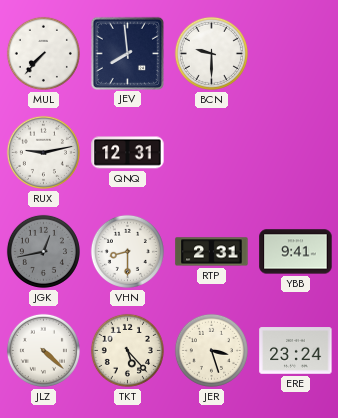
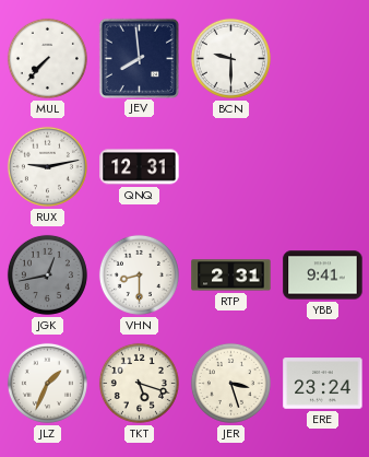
JLZ: 4:22 -> 1:34
TKT: 5:23 -> 5:18
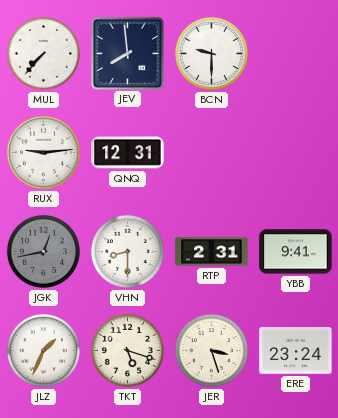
RUX: 9:13 -> 9:14
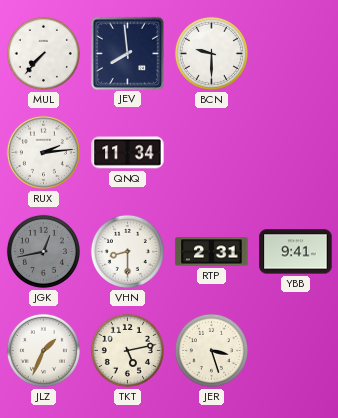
RUX: 9:14 -> 2:14
QNQ: 12:31 -> 11:34
TKT: 5:18 -> 5:13
ERE: 23:24 -> none
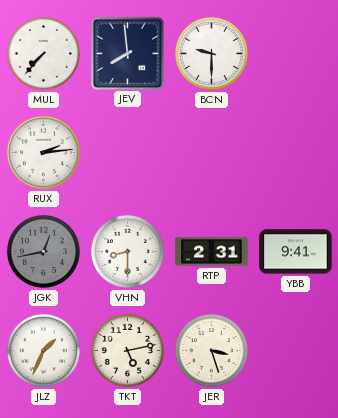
QNQ: 11:34 -> none
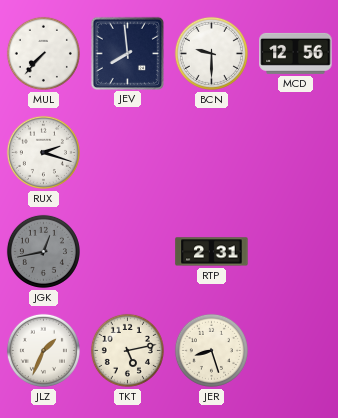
MCD: none -> 12:56
RUX: 2:14 -> 2:18
VHN: 8:30 -> none
YBB: 9:41 -> none
JER: 3:27 -> 8:27
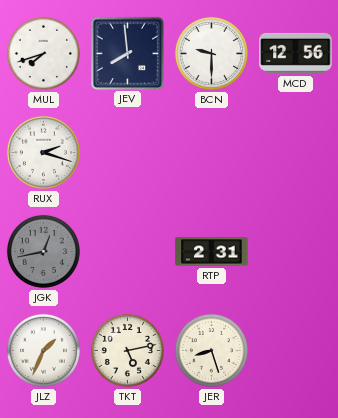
MUL: 7:37 -> 7:42
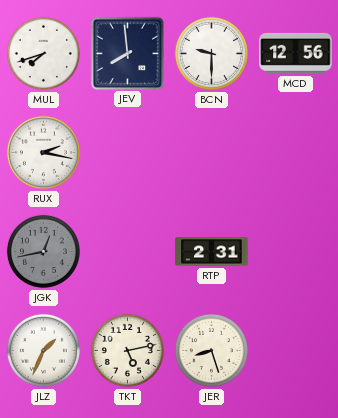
RUX: 2:18 -> 2:17
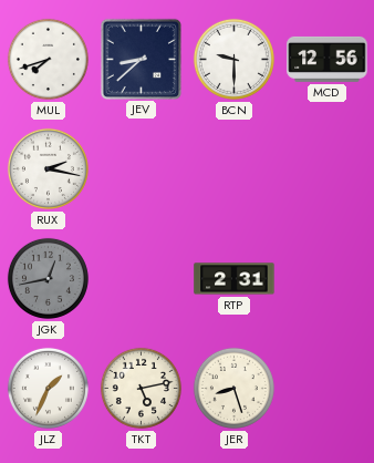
JEV: 7:59 -> 8:38
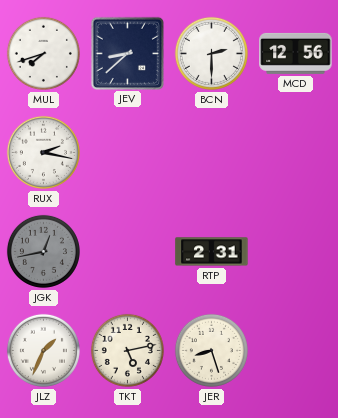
BCN: 9:30 -> 2:30
